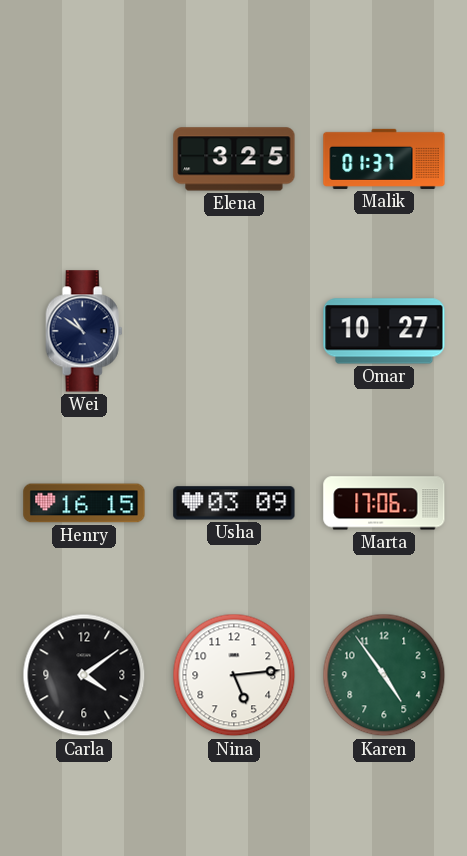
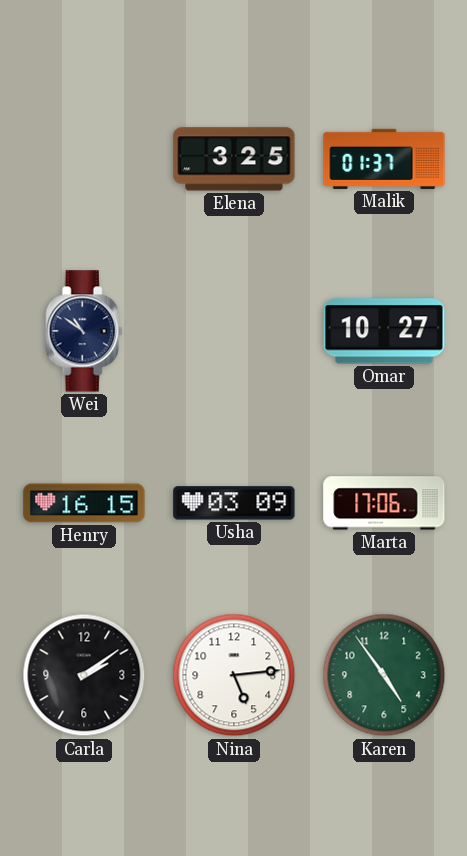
Carla: 4:09 -> 2:09
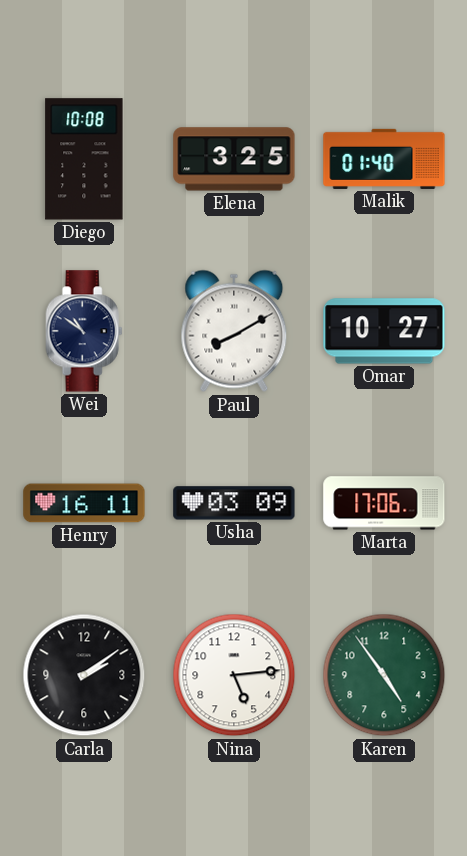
Diego: none -> 10:08
Malik: 01:37 -> 01:40
Paul: none -> 8:10
Henry: 16:15 -> 16:11
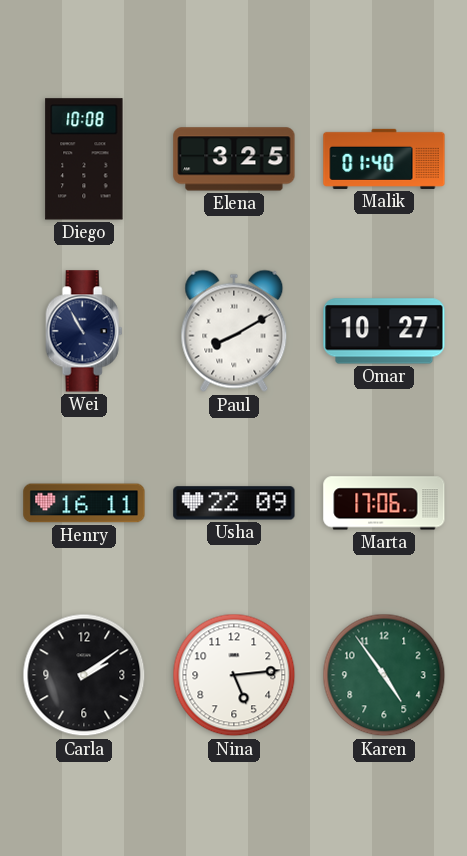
Wei: 10:51 -> 10:55
Usha: 03:09 -> 22:09
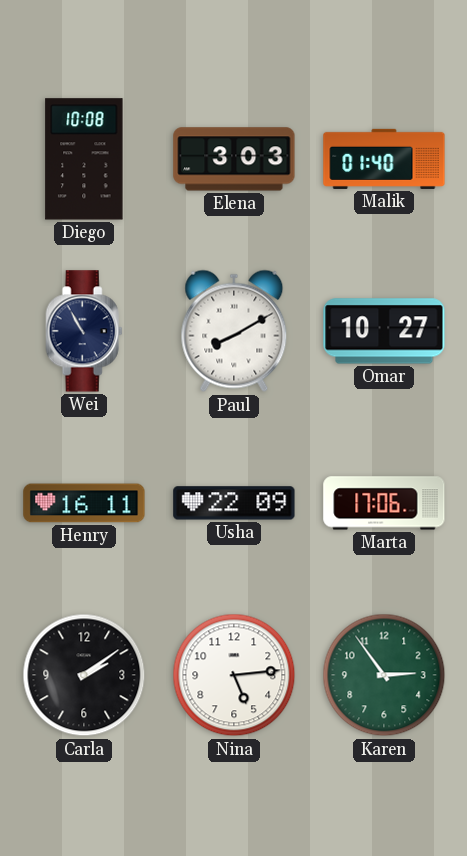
Elena: 3:25 -> 3:03
Karen: 4:54 -> 2:54
